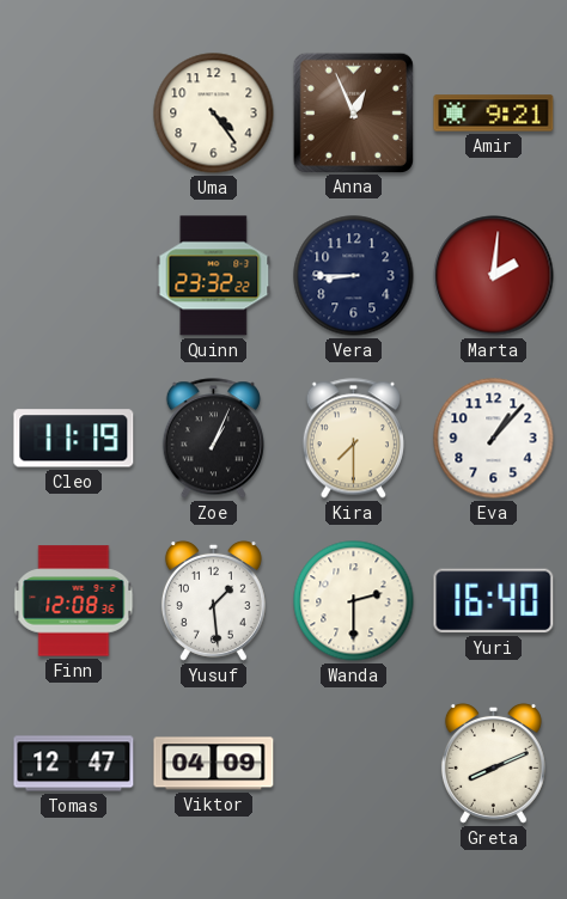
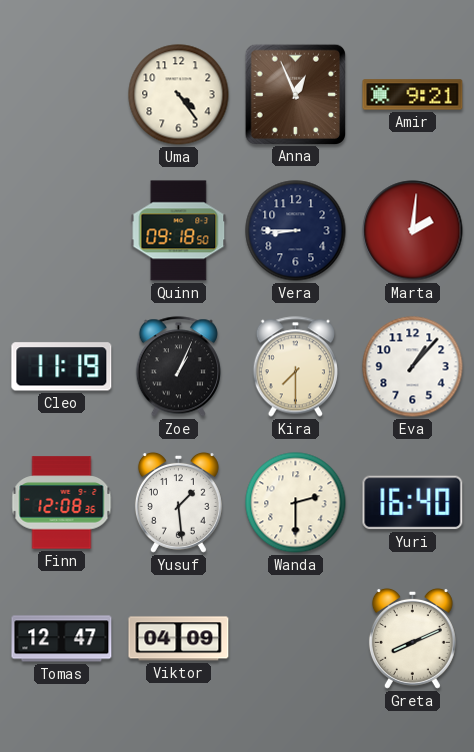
Quinn: 23:32 -> 09:18
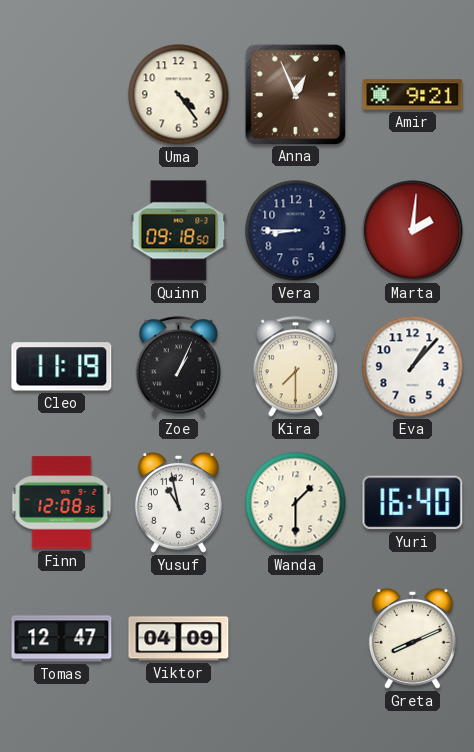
Yusuf: 1:29 -> 10:58
Wanda: 2:30 -> 1:30
